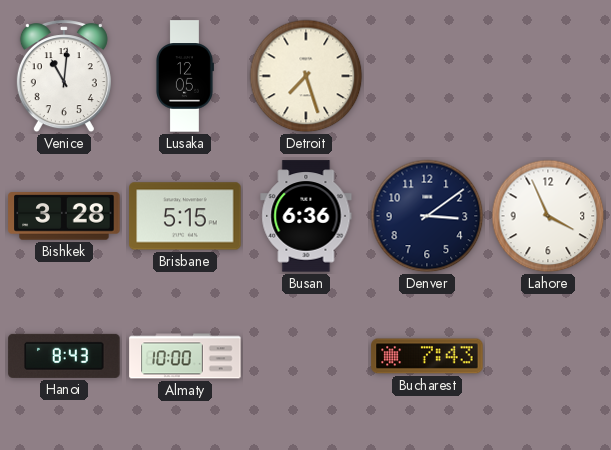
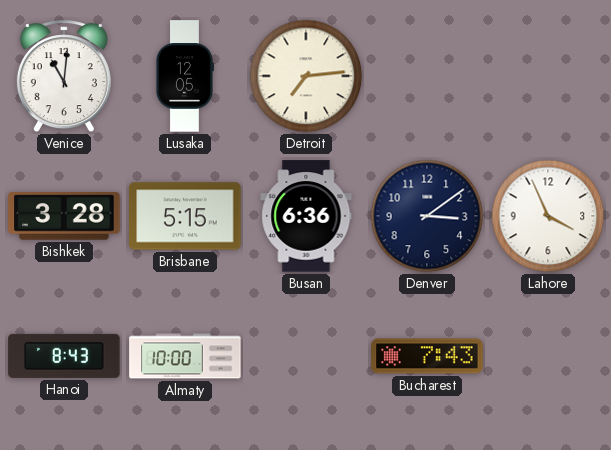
Detroit: 7:27 -> 7:14
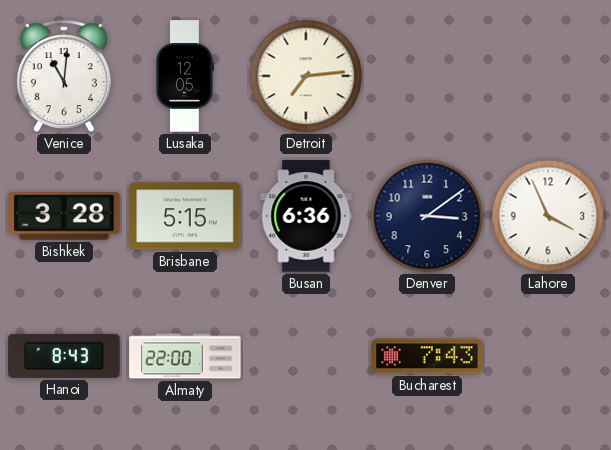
Almaty: 10:00 -> 22:00
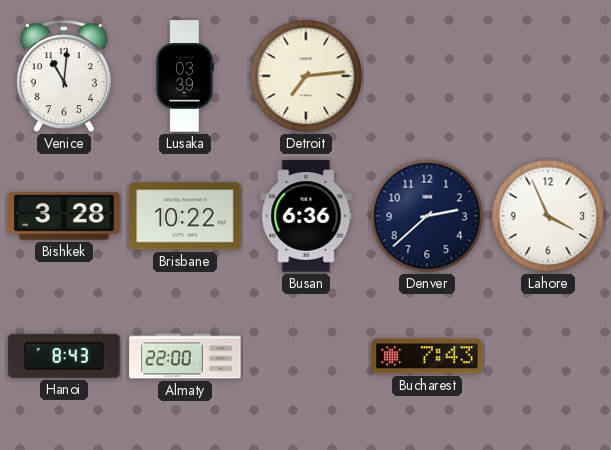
Lusaka: 12:05 -> 03:39
Brisbane: 5:15 -> 10:22
Denver: 3:09 -> 2:38
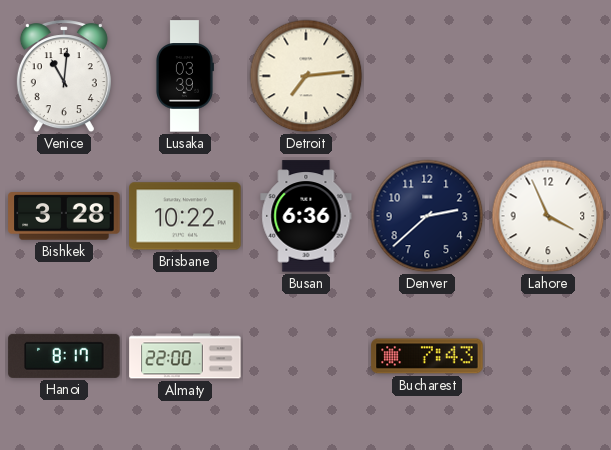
Hanoi: 8:43 -> 8:17
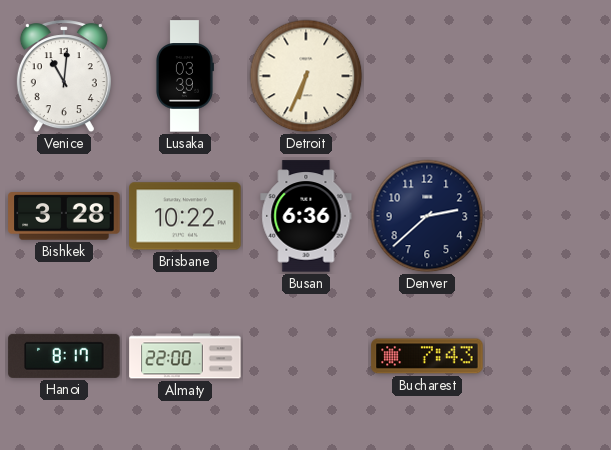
Detroit: 7:14 -> 6:34
Lahore: 3:56 -> none
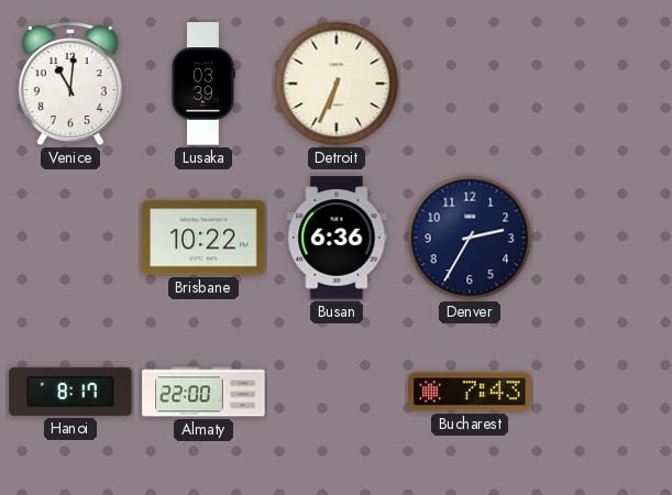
Bishkek: 3:28 -> none
Denver: 2:38 -> 2:35
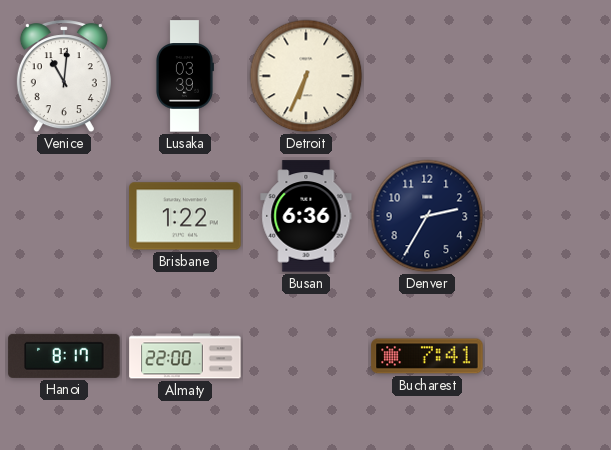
Brisbane: 10:22 -> 1:22
Bucharest: 7:43 -> 7:41
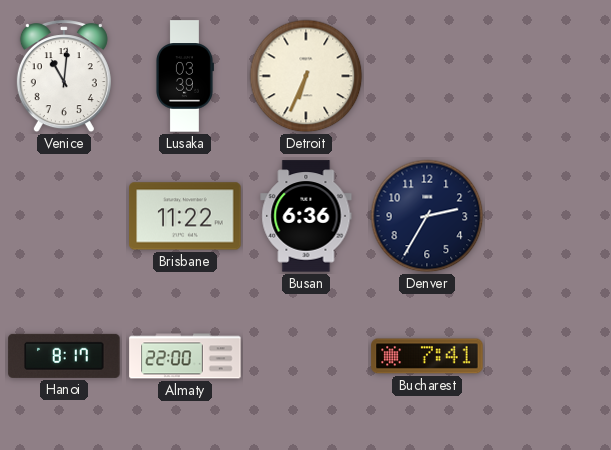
Brisbane: 1:22 -> 11:22
